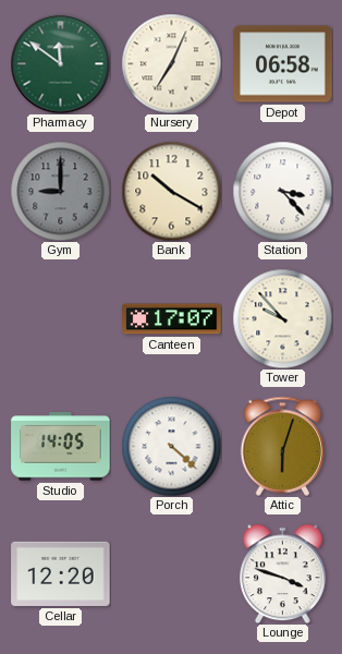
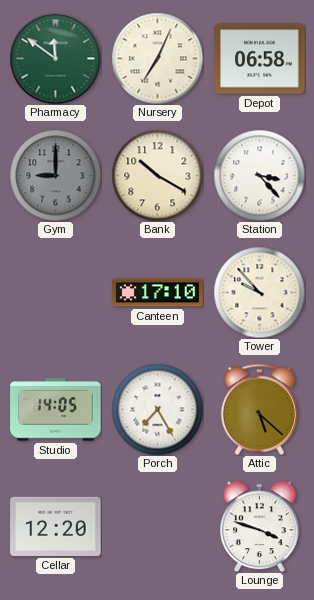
Canteen: 17:07 -> 17:10
Porch: 4:22 -> 7:25
Attic: 6:03 -> 5:22
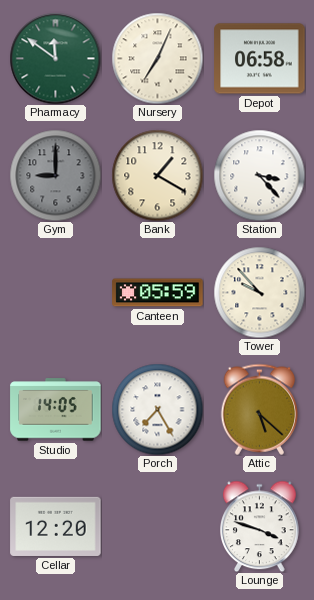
Bank: 10:20 -> 1:20
Canteen: 17:10 -> 05:59
